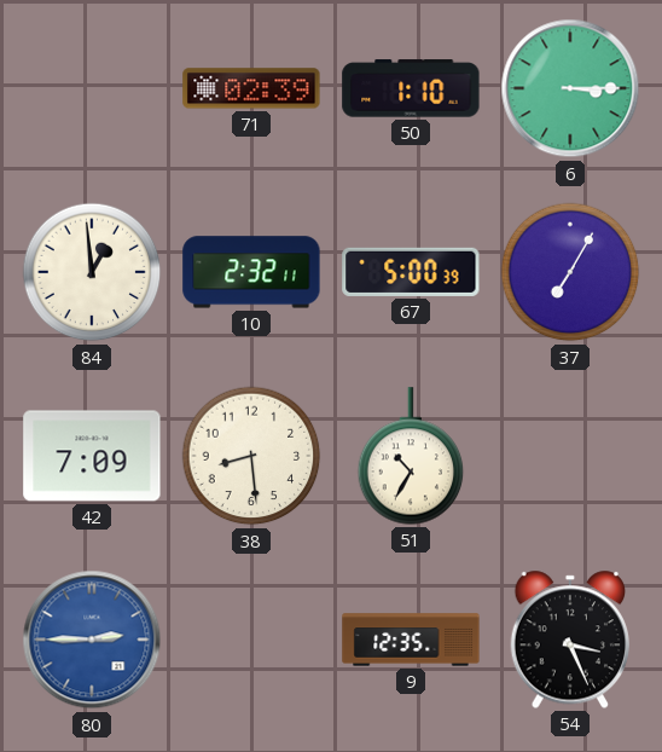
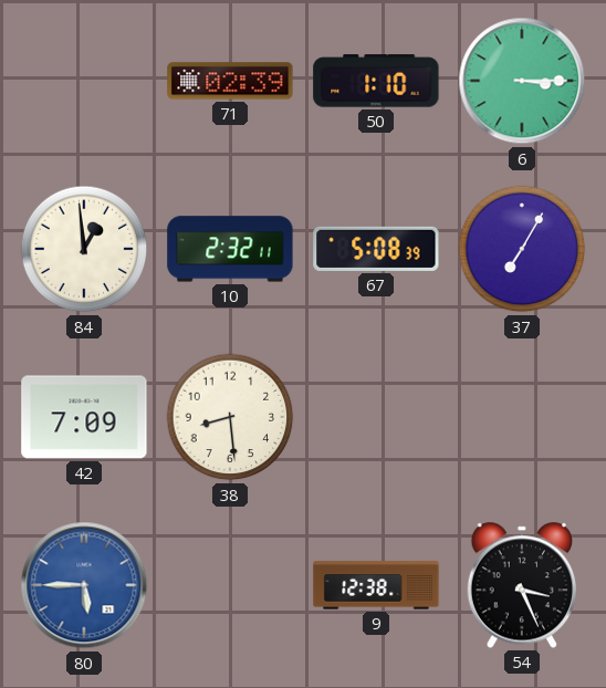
67: 5:00 -> 5:08
51: 10:35 -> none
80: 2:45 -> 5:45
9: 12:35 -> 12:38
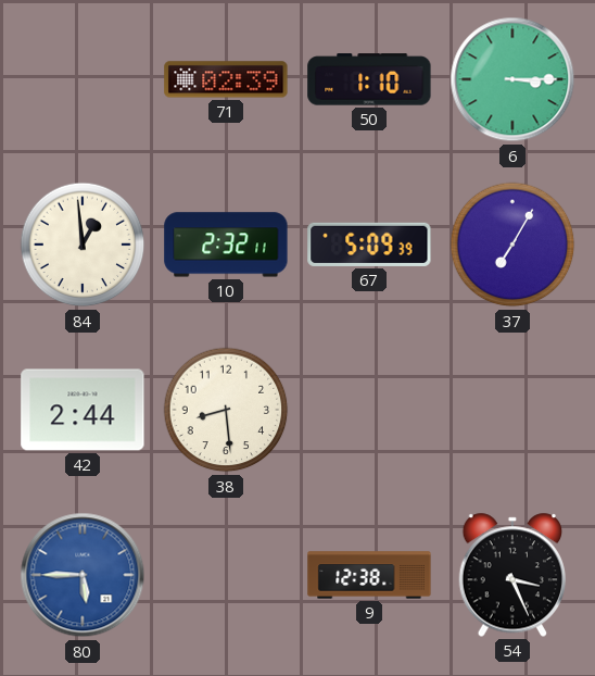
67: 5:08 -> 5:09
42: 7:09 -> 2:44
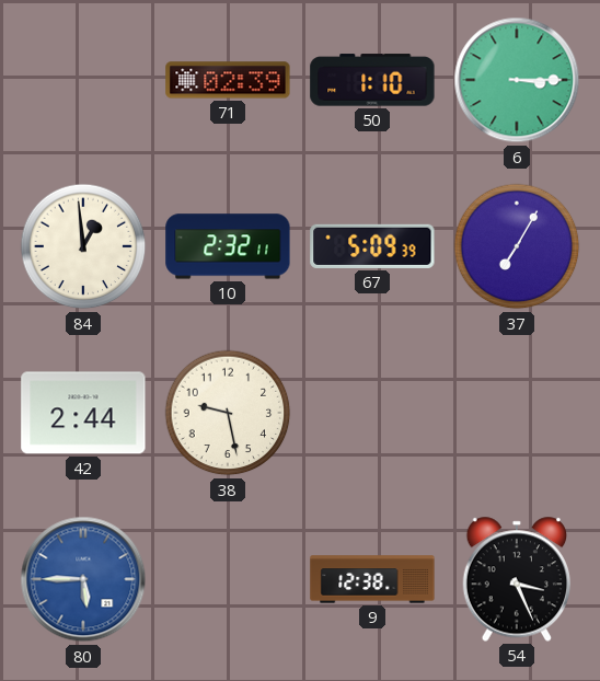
38: 8:29 -> 9:28
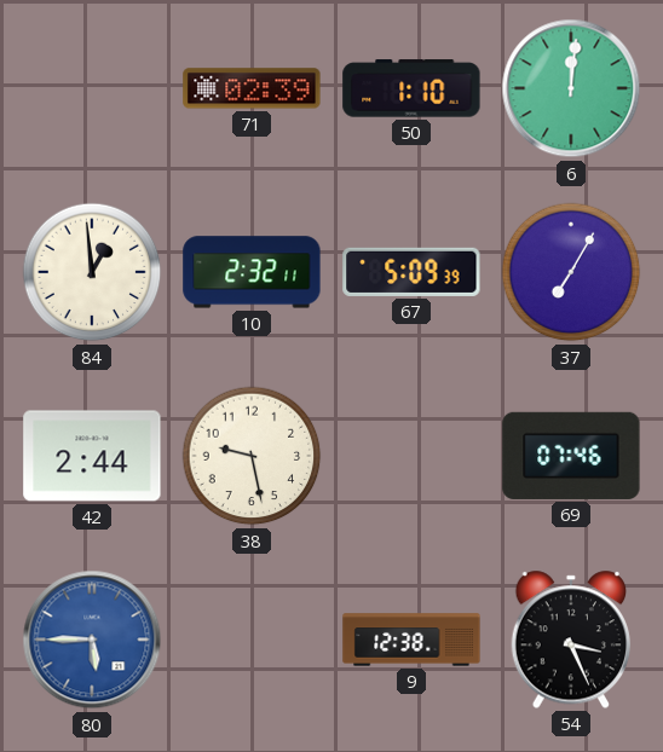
6: 3:15 -> 12:01
69: none -> 07:46
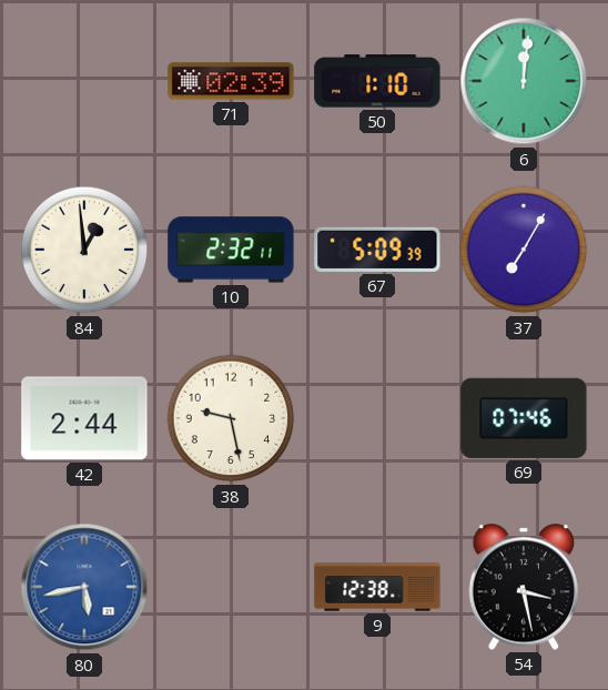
80: 5:45 -> 5:43
54: 3:26 -> 3:28
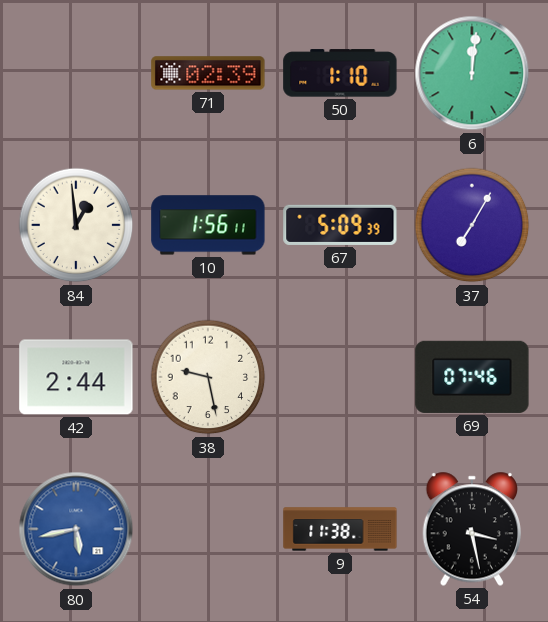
10: 2:32 -> 1:56
9: 12:38 -> 11:38
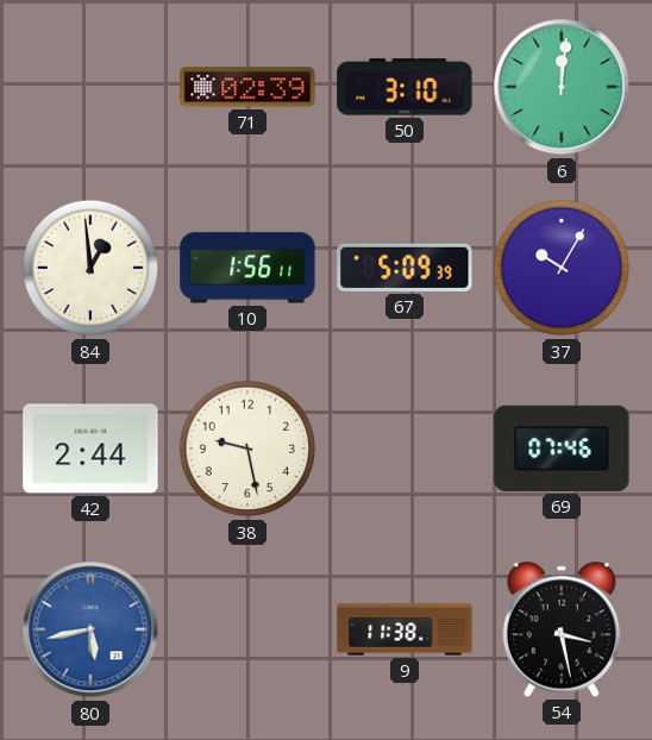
50: 1:10 -> 3:10
37: 7:05 -> 10:05
